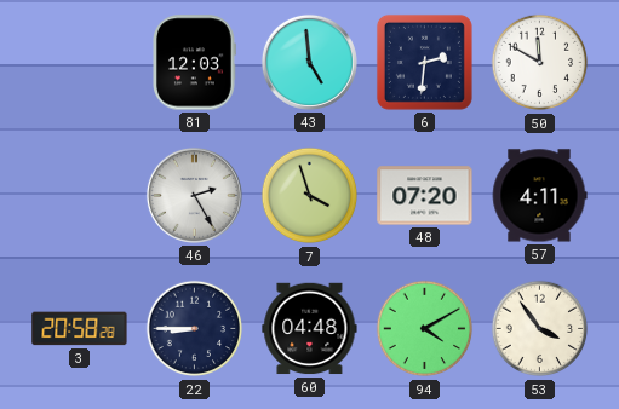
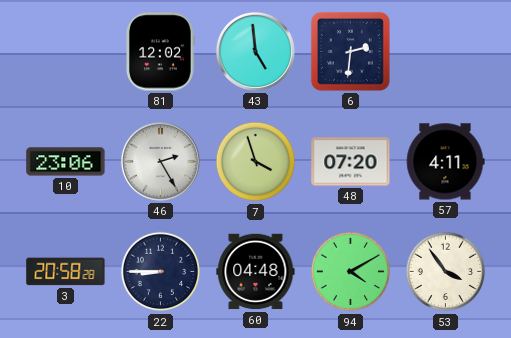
81: 12:03 -> 12:02
50: 11:50 -> none
10: none -> 23:06
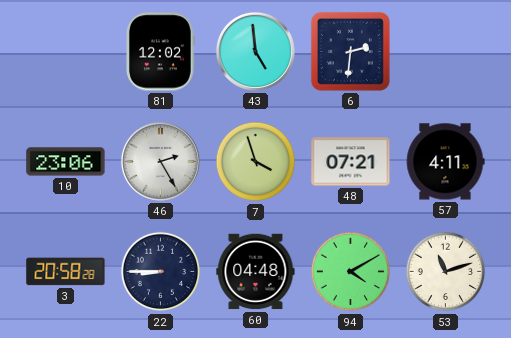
48: 07:20 -> 07:21
53: 3:54 -> 11:12
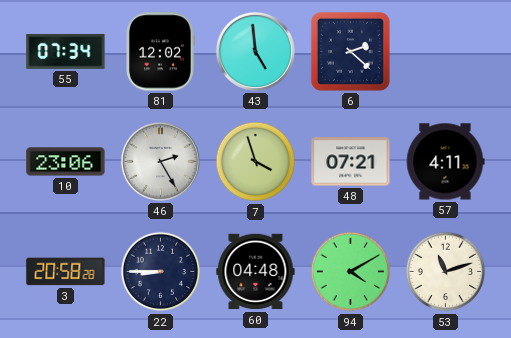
55: none -> 07:34
6: 2:31 -> 2:22
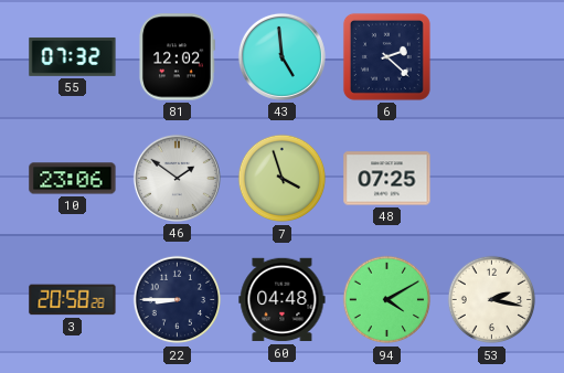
55: 07:34 -> 07:32
46: 2:25 -> 1:51
48: 07:21 -> 07:25
57: 4:11 -> none
53: 11:12 -> 2:17
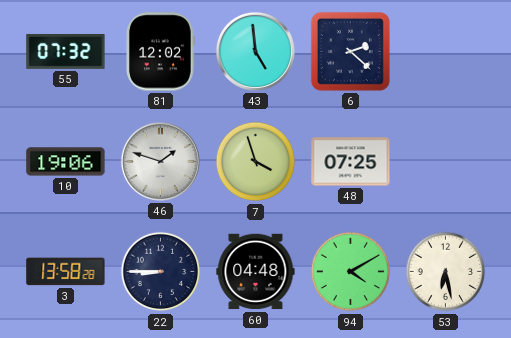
10: 23:06 -> 19:06
46: 1:51 -> 1:48
3: 20:58 -> 13:58
53: 2:17 -> 6:28
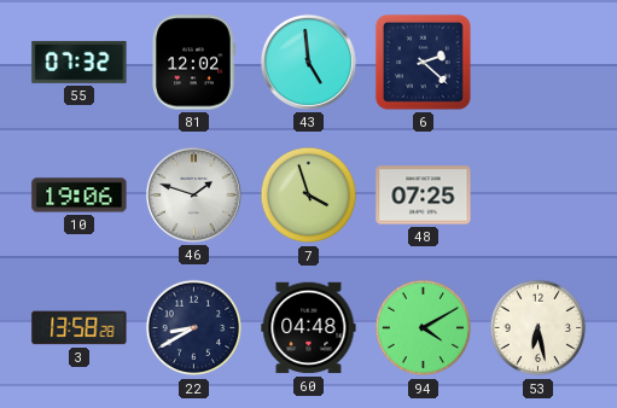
22: 8:45 -> 8:40
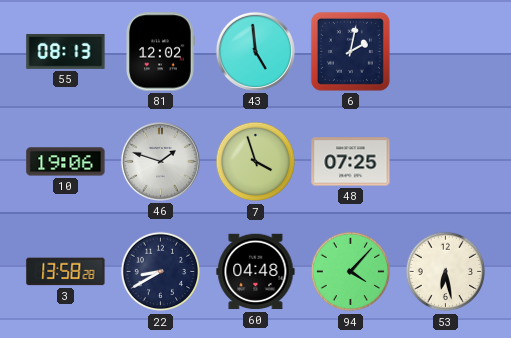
55: 07:32 -> 08:13
6: 2:22 -> 2:02
94: 4:10 -> 4:07
